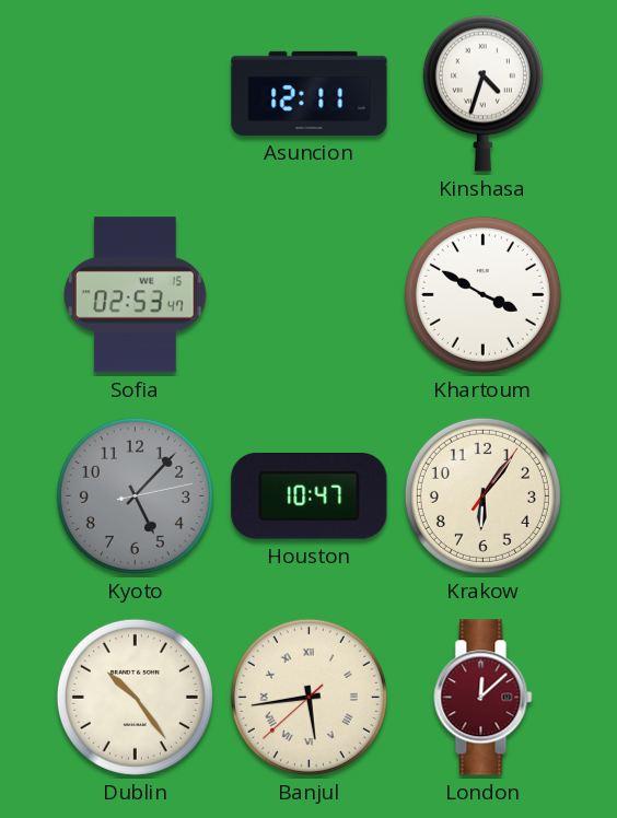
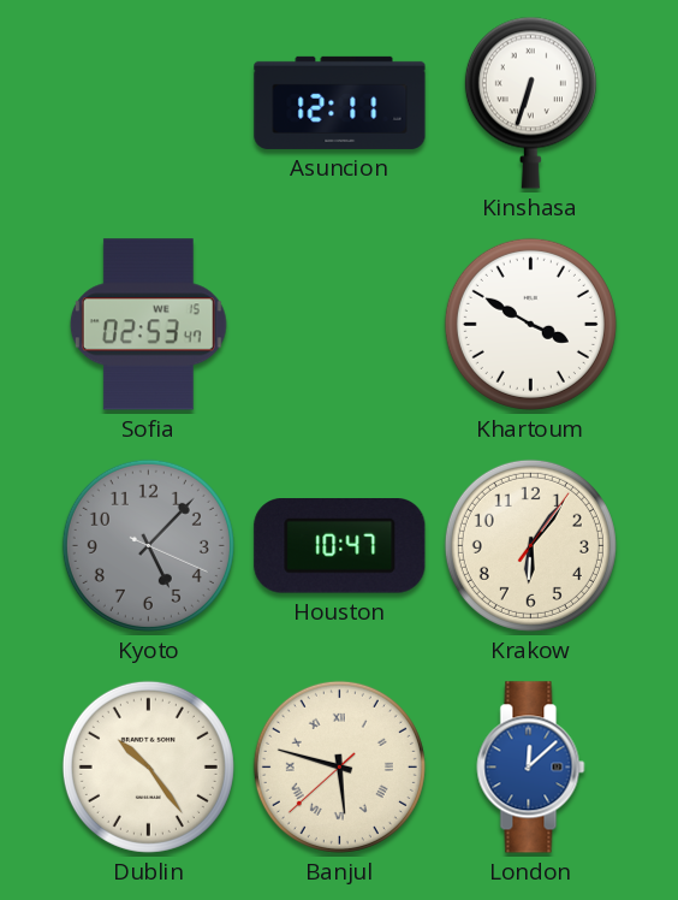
Kinshasa: 4:33 -> 6:33
Kyoto: 5:07:13 -> 5:07:19
Banjul: 5:43 -> 5:47
London dial: burgundy -> blue
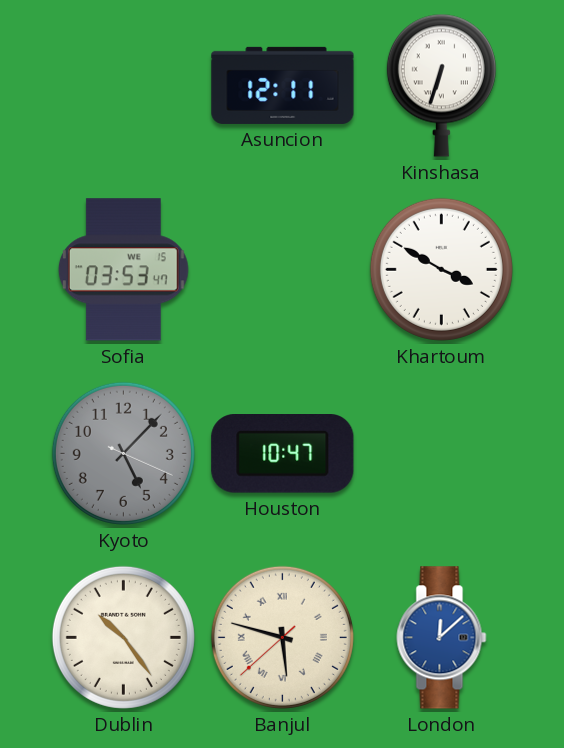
Sofia: 02:53 -> 03:53
Krakow: 6:06 -> none
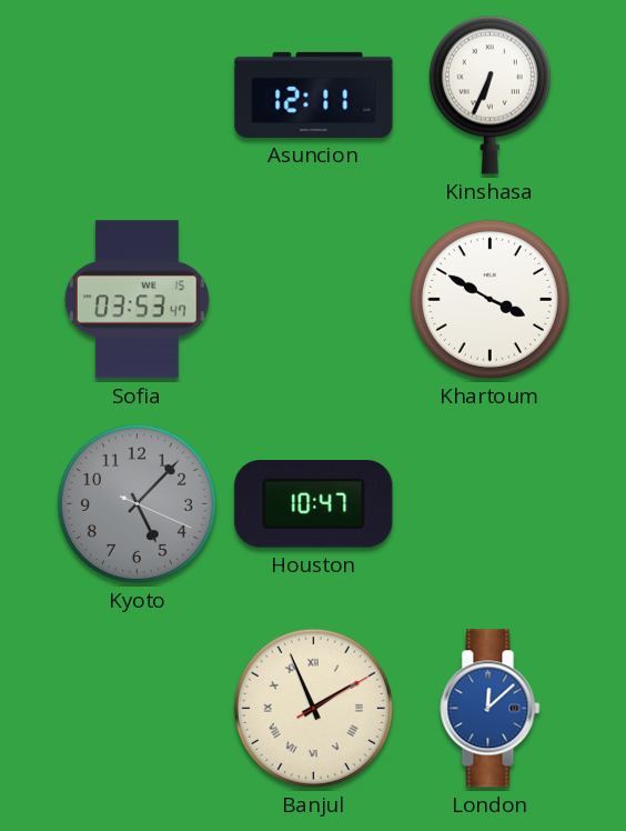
Kinshasa: 6:33 -> 6:34
Dublin: 10:24 -> none
Banjul: 5:47 -> 1:56
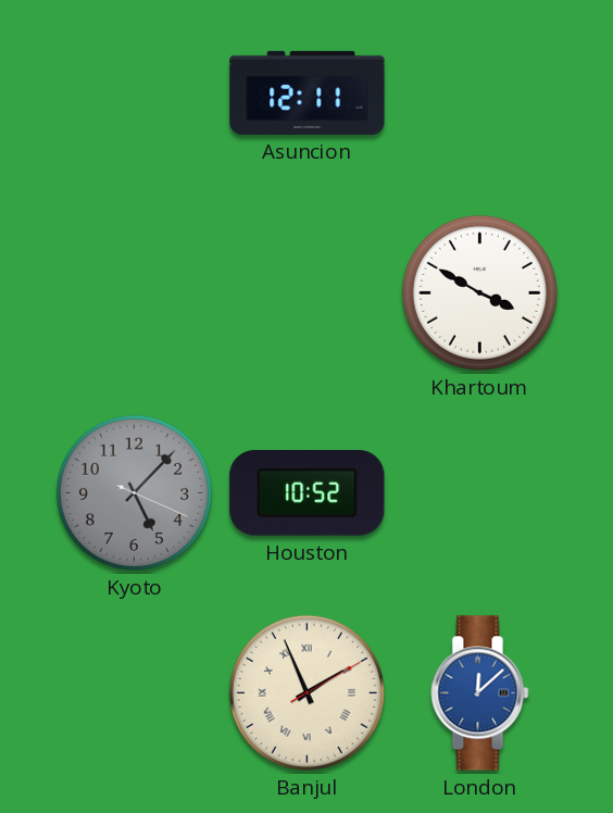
Kinshasa: 6:34 -> none
Sofia: 03:53 -> none
Houston: 10:47 -> 10:52
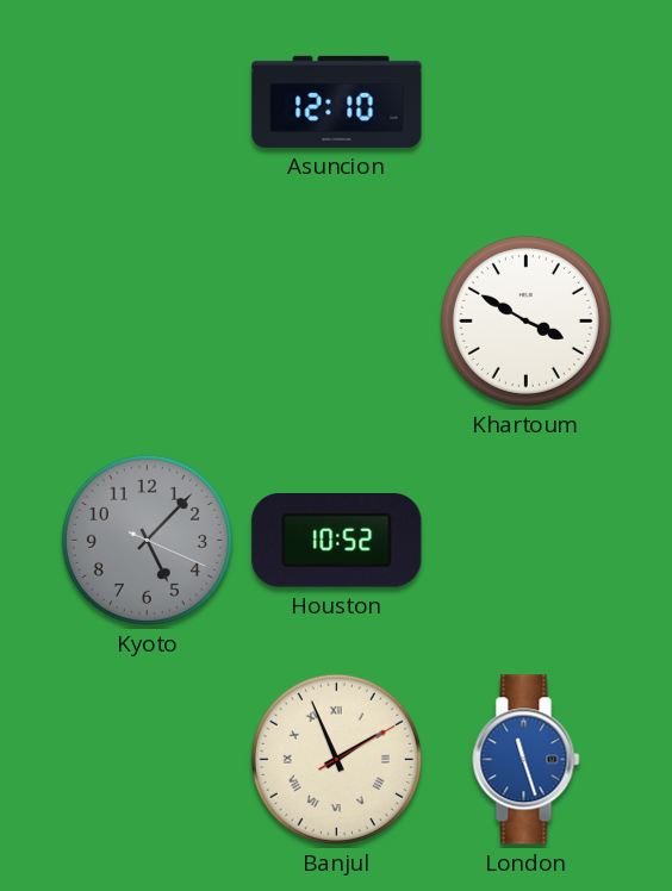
Asuncion: 12:11 -> 12:10
London: 12:08 -> 11:27
